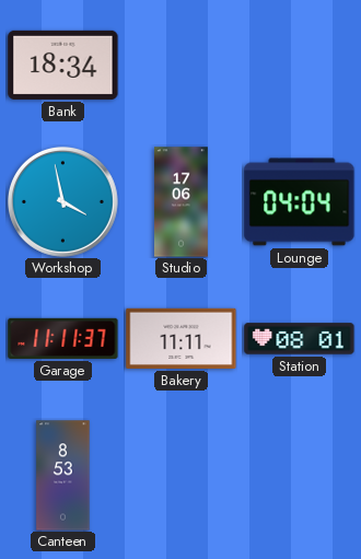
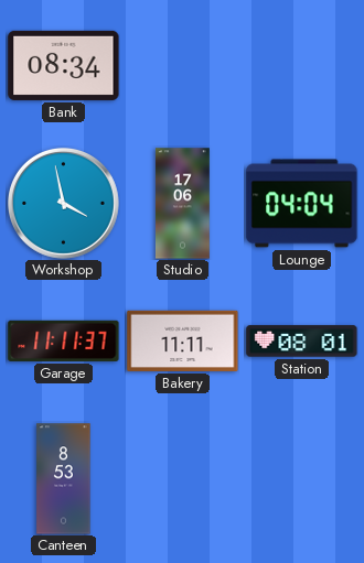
Bank: 18:34 -> 08:34
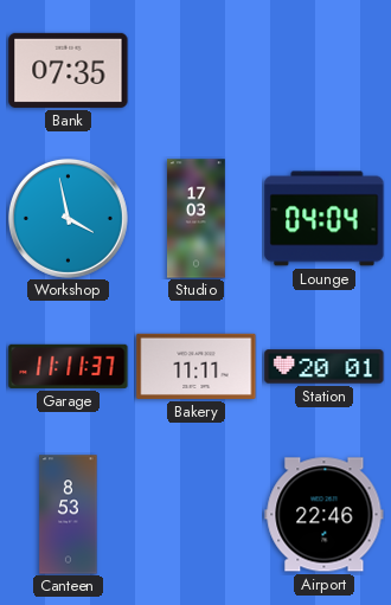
Bank: 08:34 -> 07:35
Studio: 17:06 -> 17:03
Station: 08:01 -> 20:01
Airport: none -> 22:46
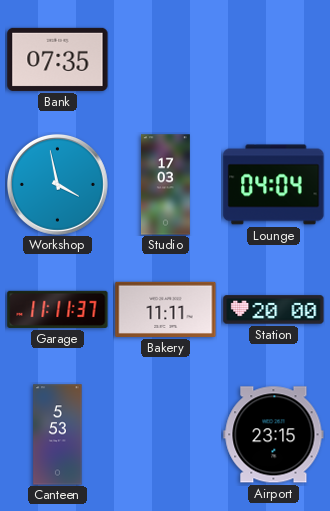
Station: 20:01 -> 20:00
Canteen: 8:53 -> 5:53
Airport: 22:46 -> 23:15
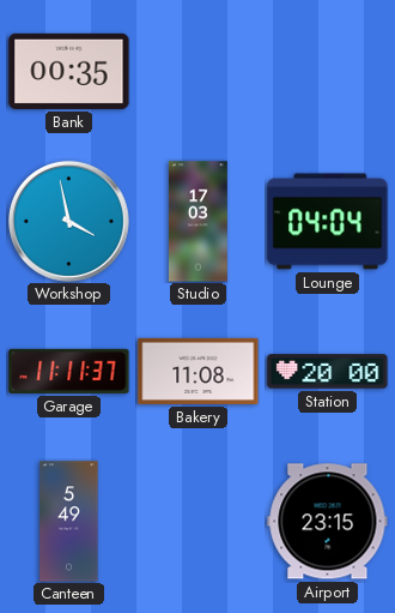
Bank: 07:35 -> 00:35
Bakery: 11:11 -> 11:08
Canteen: 5:53 -> 5:49
